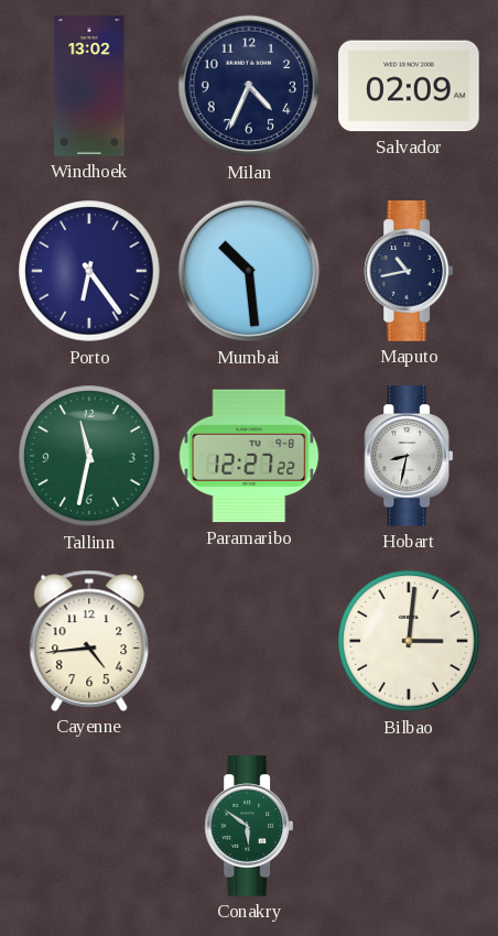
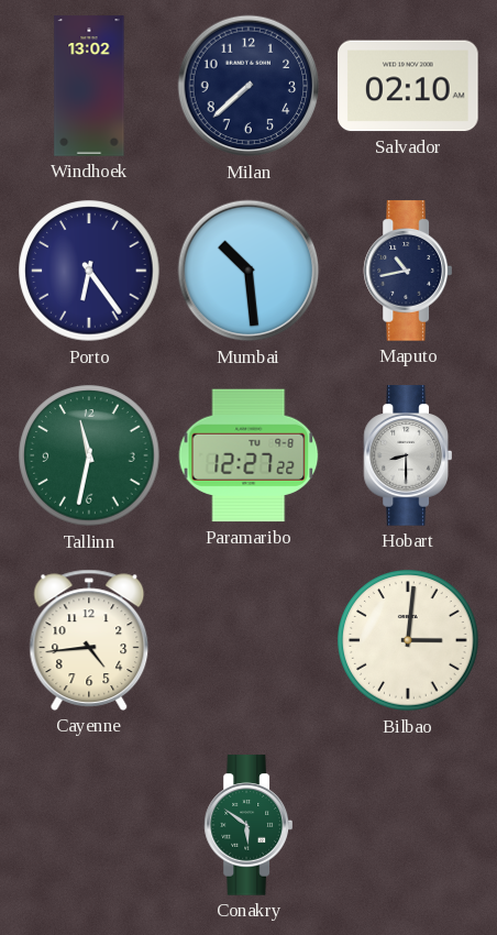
Milan: 4:34 -> 7:38
Salvador: 02:09 -> 02:10
Hobart: 8:32 -> 8:30
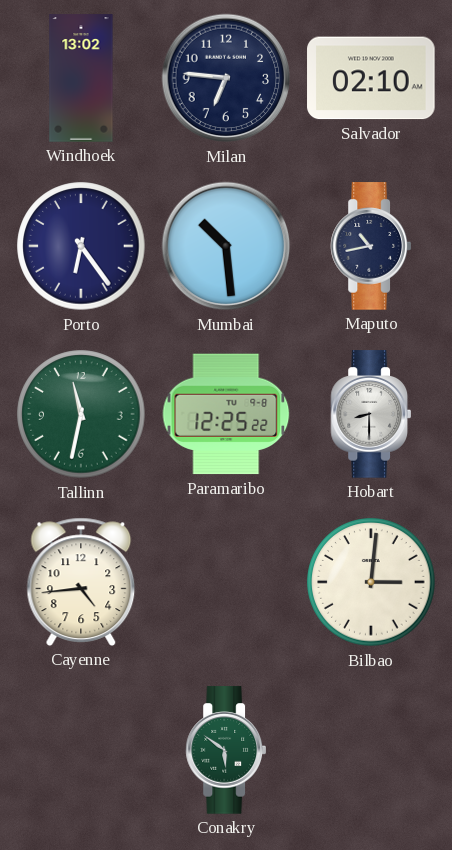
Milan: 7:38 -> 6:46
Paramaribo: 12:27 -> 12:25
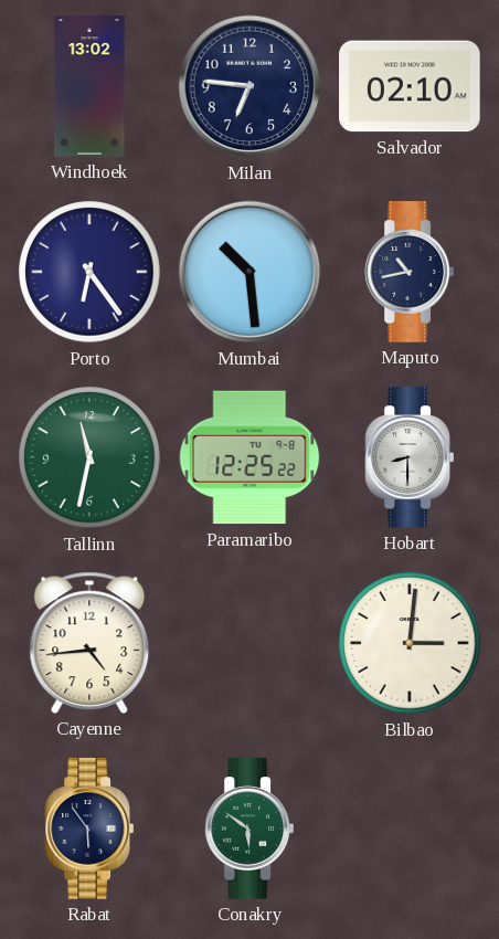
Rabat: none -> 5:54
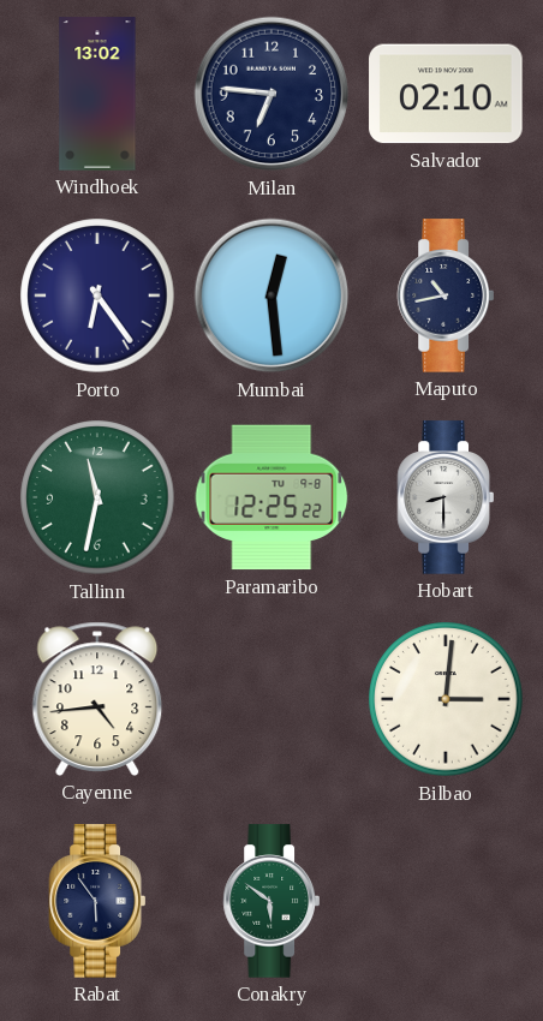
Mumbai: 10:29 -> 12:29
